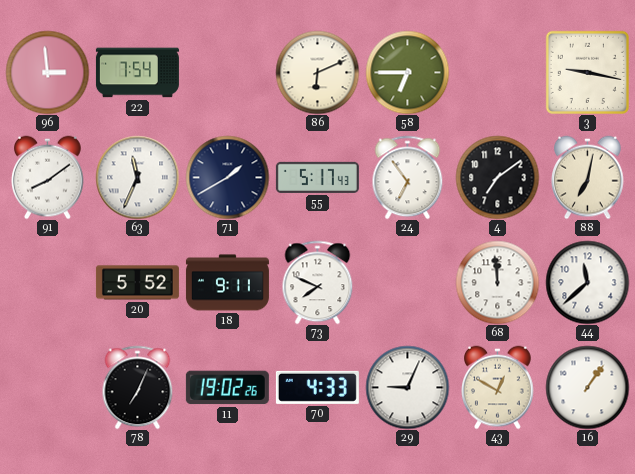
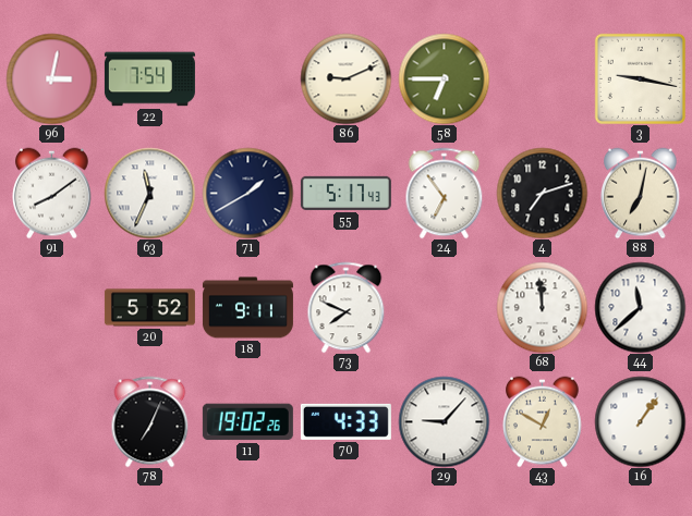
96: 2:59 -> 3:02
86: 6:11 -> 9:11
4: 7:09 -> 7:12
29: 9:04 -> 9:07
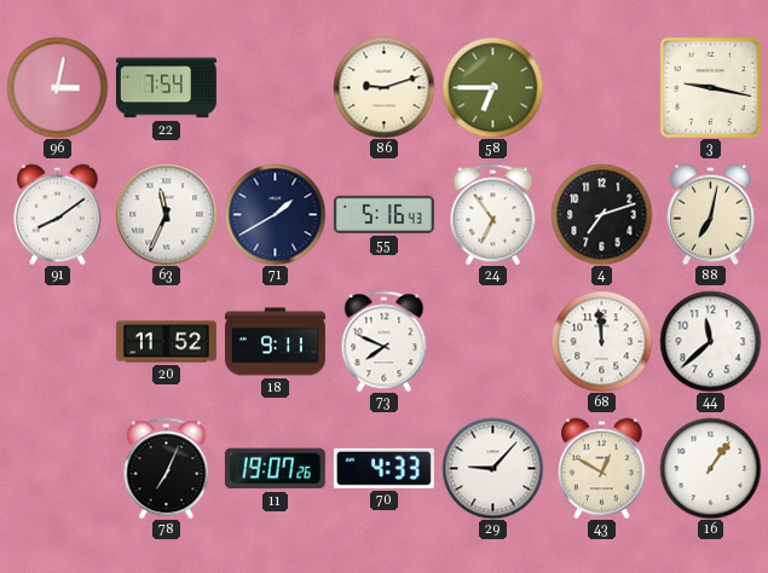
86: 9:11 -> 9:12
55: 5:17 -> 5:16
20: 5:52 -> 11:52
11: 19:02 -> 19:07
